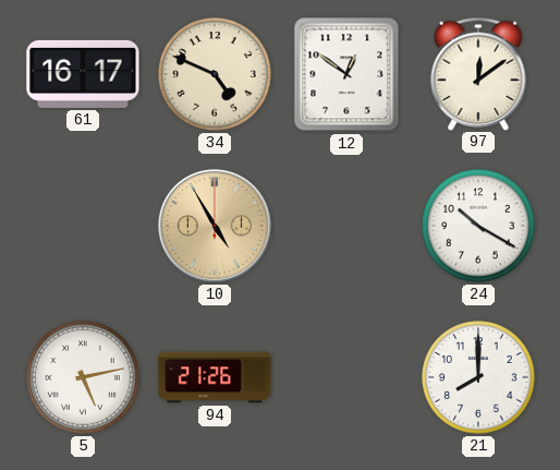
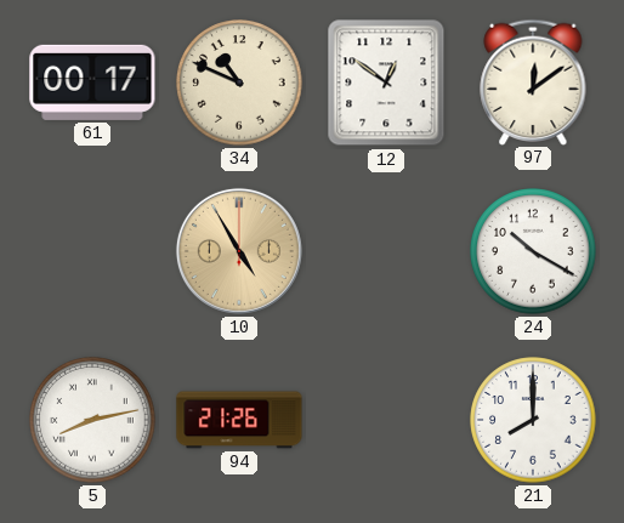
61: 16:17 -> 00:17
34: 4:49 -> 10:49
5: 5:13 -> 8:13
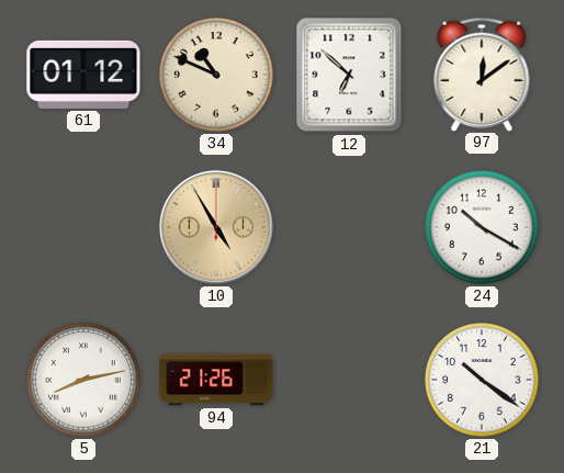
61: 00:17 -> 01:12
12: 12:51 -> 6:52
21: 8:00 -> 10:21
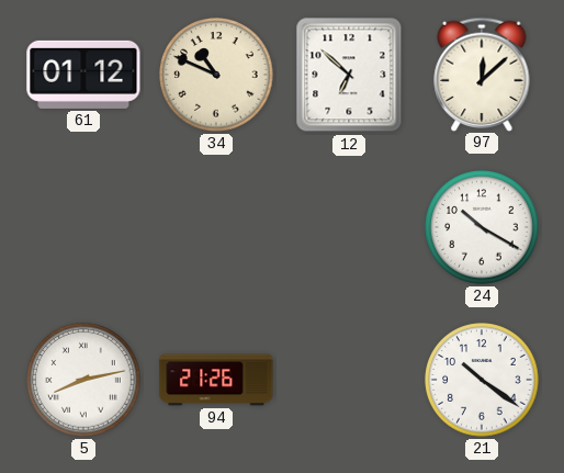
97: 12:09 -> 12:08
10: 4:55 -> none
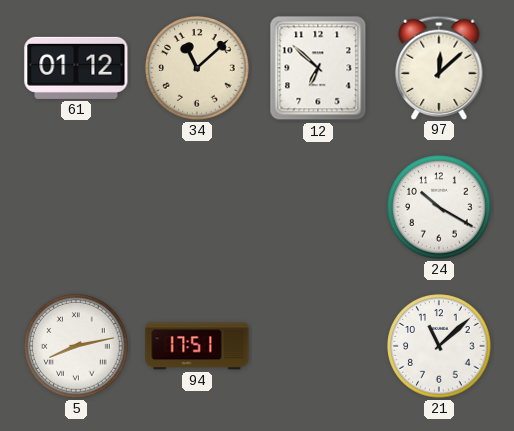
34: 10:49 -> 11:08
94: 21:26 -> 17:51
21: 10:21 -> 11:08
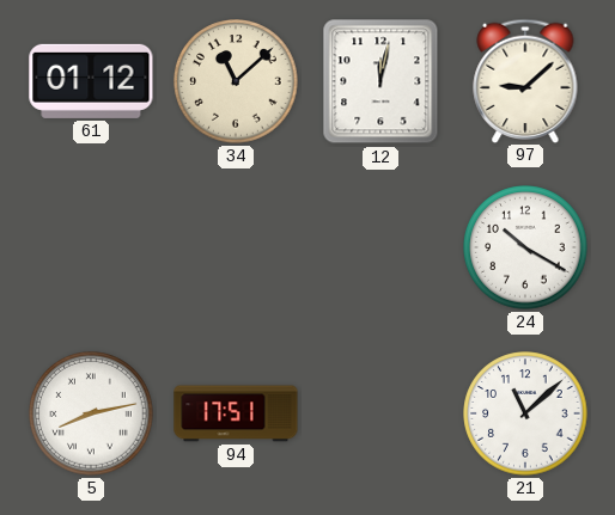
12: 6:52 -> 12:02
97: 12:08 -> 9:08
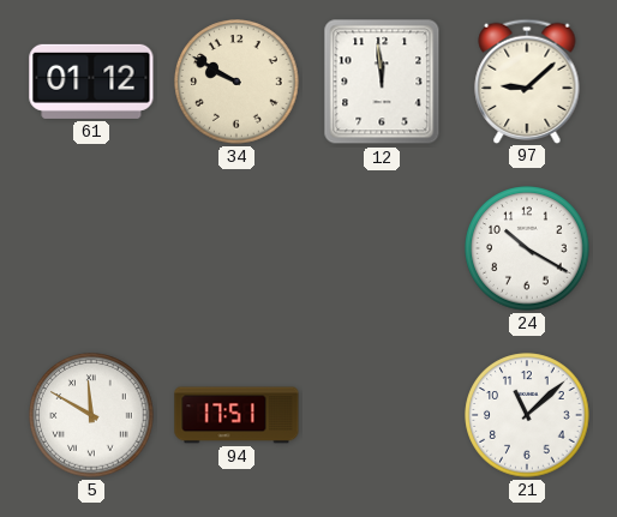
34: 11:08 -> 9:50
12: 12:02 -> 11:59
5: 8:13 -> 11:50
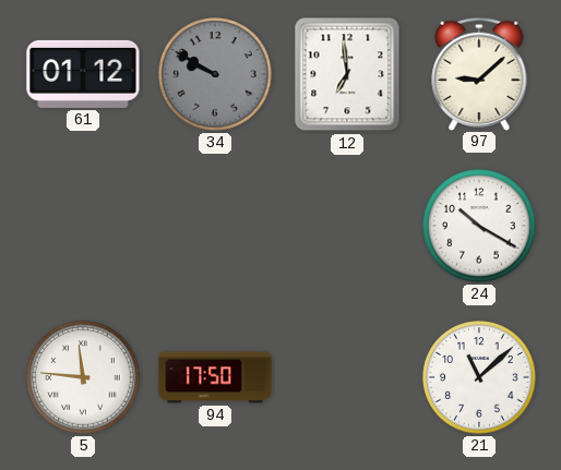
34 dial: cream -> grey
12: 11:59 -> 6:59
5: 11:50 -> 11:46
94: 17:51 -> 17:50
